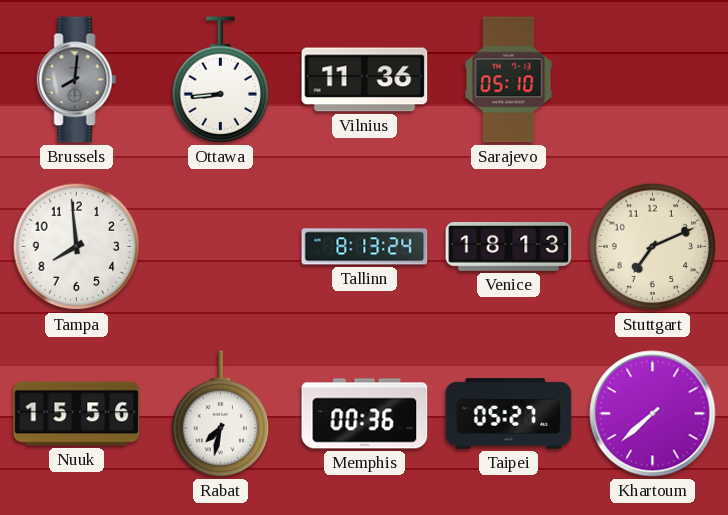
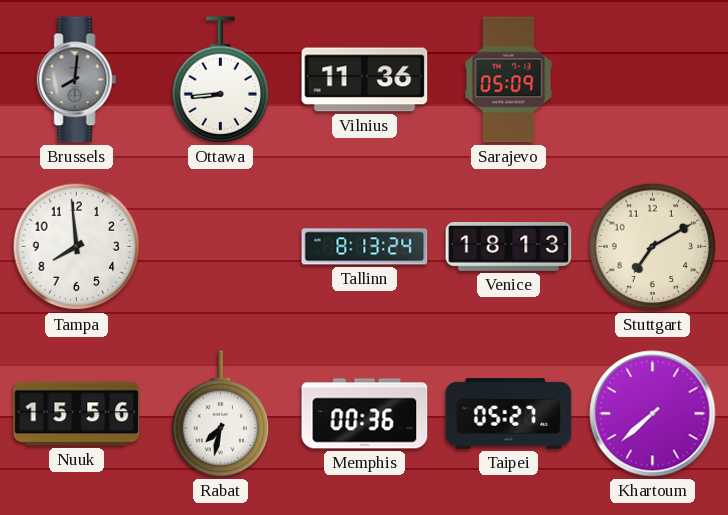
Sarajevo: 05:10 -> 05:09
Stuttgart: 7:11 -> 7:10
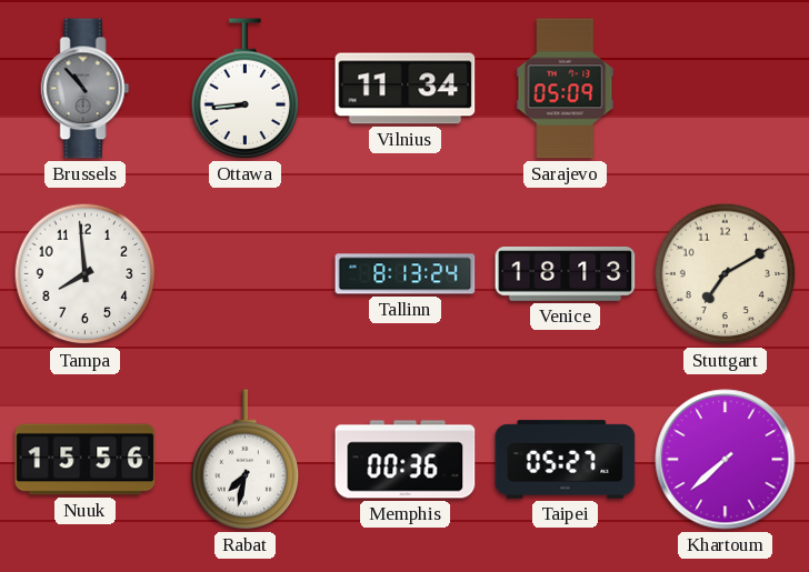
Brussels: 8:01 -> 10:53
Vilnius: 11:36 -> 11:34
